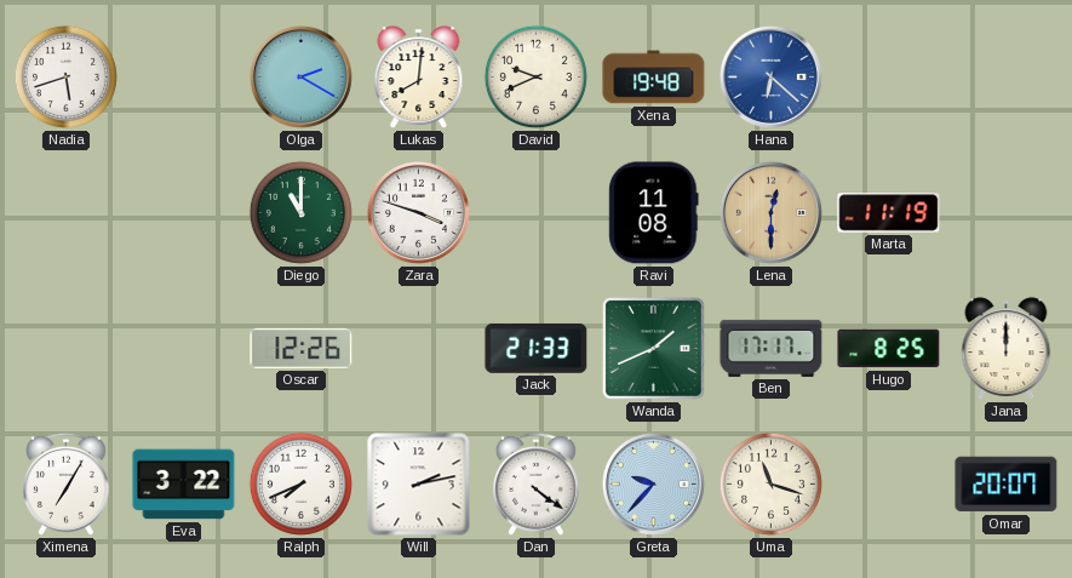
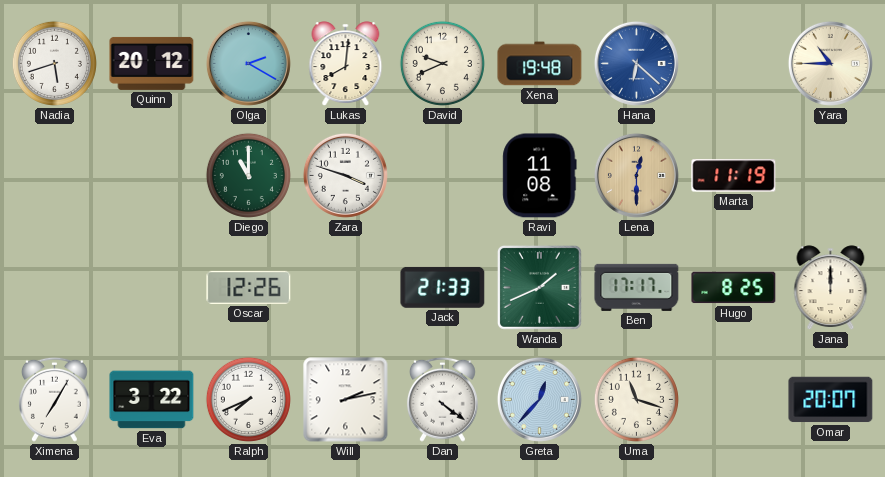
Quinn: none -> 20:12
Yara: none -> 10:45
Greta: 9:37 -> 12:37
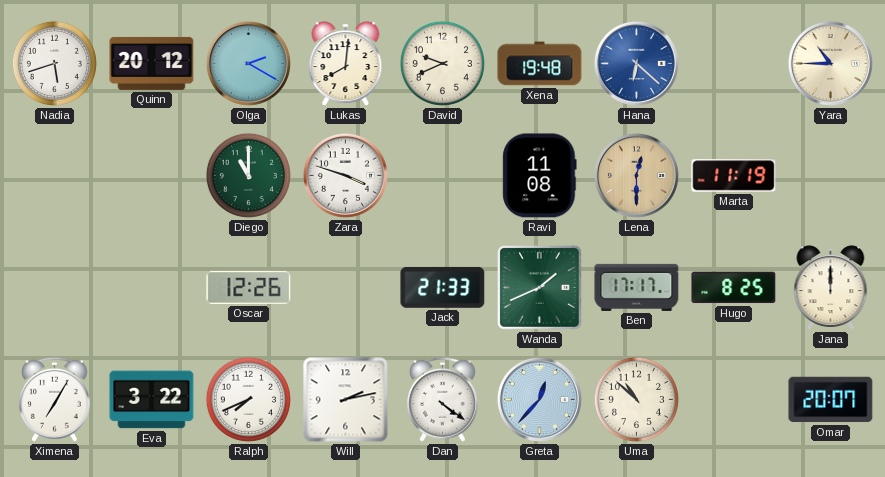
Uma: 11:18 -> 10:52
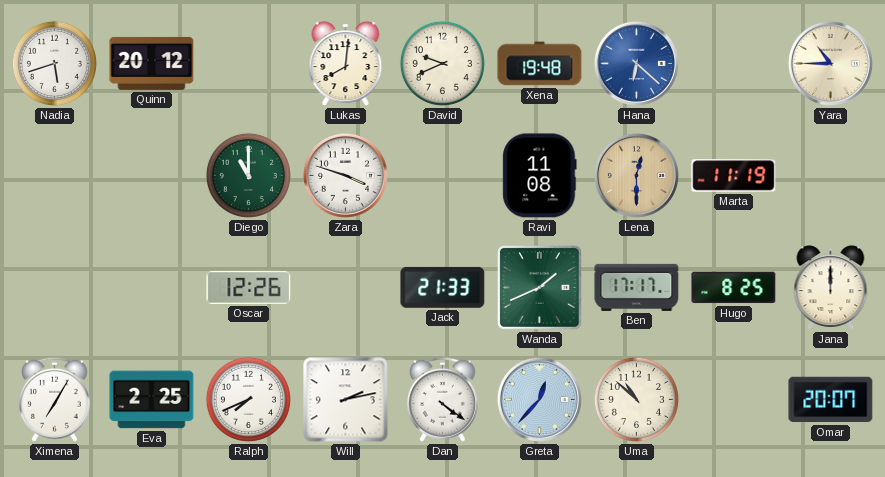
Olga: 2:20 -> none
Eva: 3:22 -> 2:25
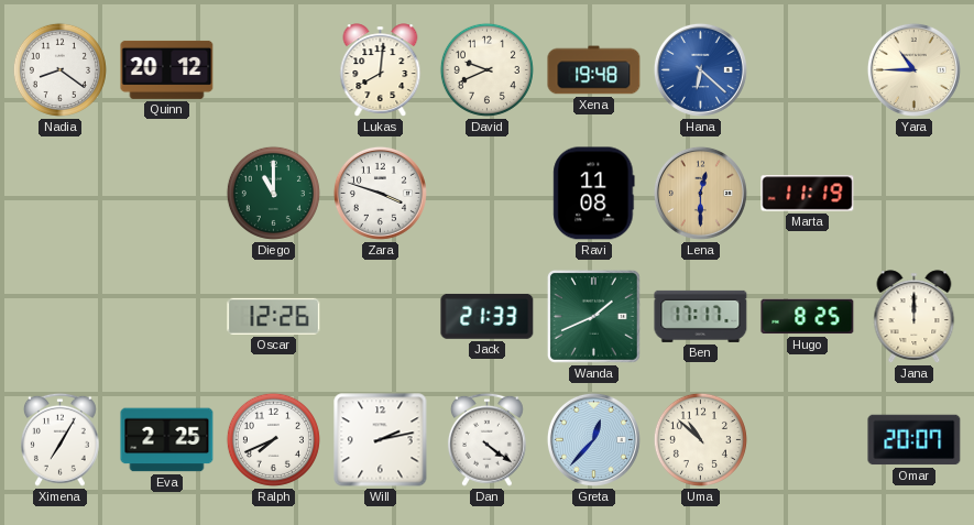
Nadia: 5:42 -> 8:21
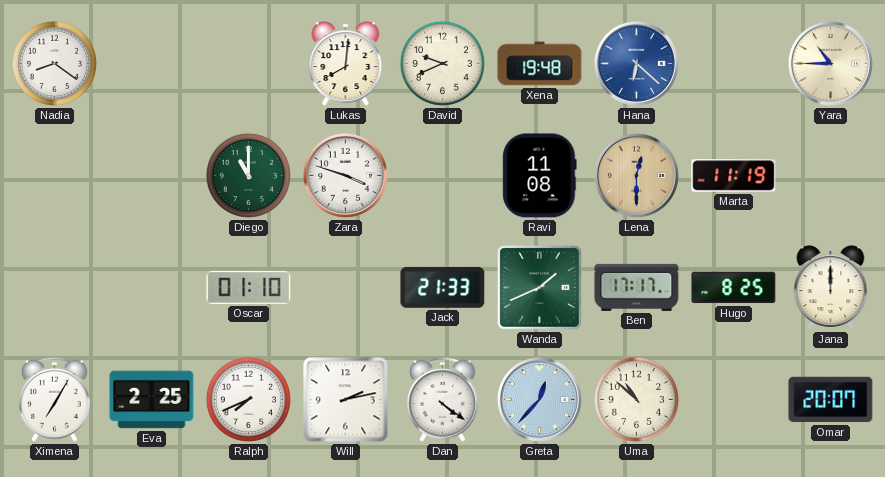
Quinn: 20:12 -> none
Oscar: 12:26 -> 01:10
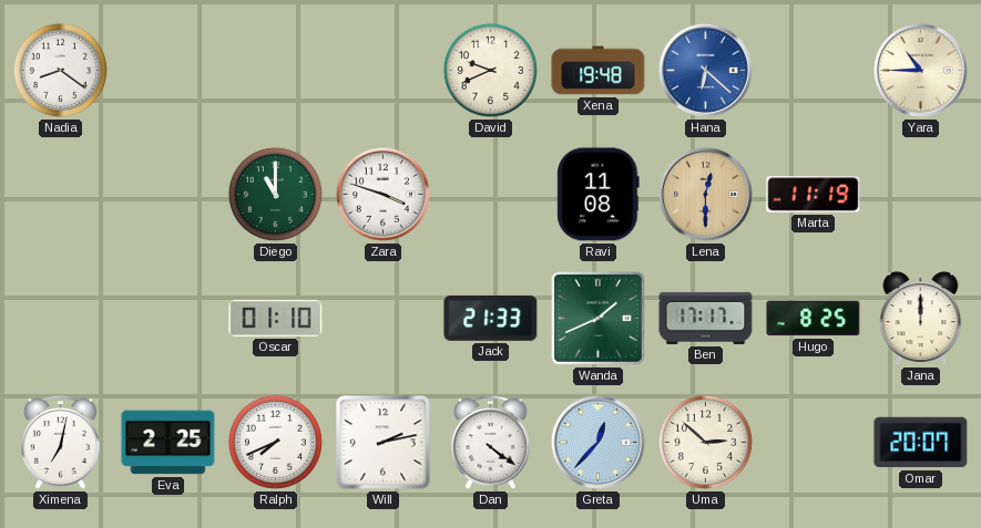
Lukas: 8:01 -> none
Ximena: 7:05 -> 7:02
Uma: 10:52 -> 2:52
